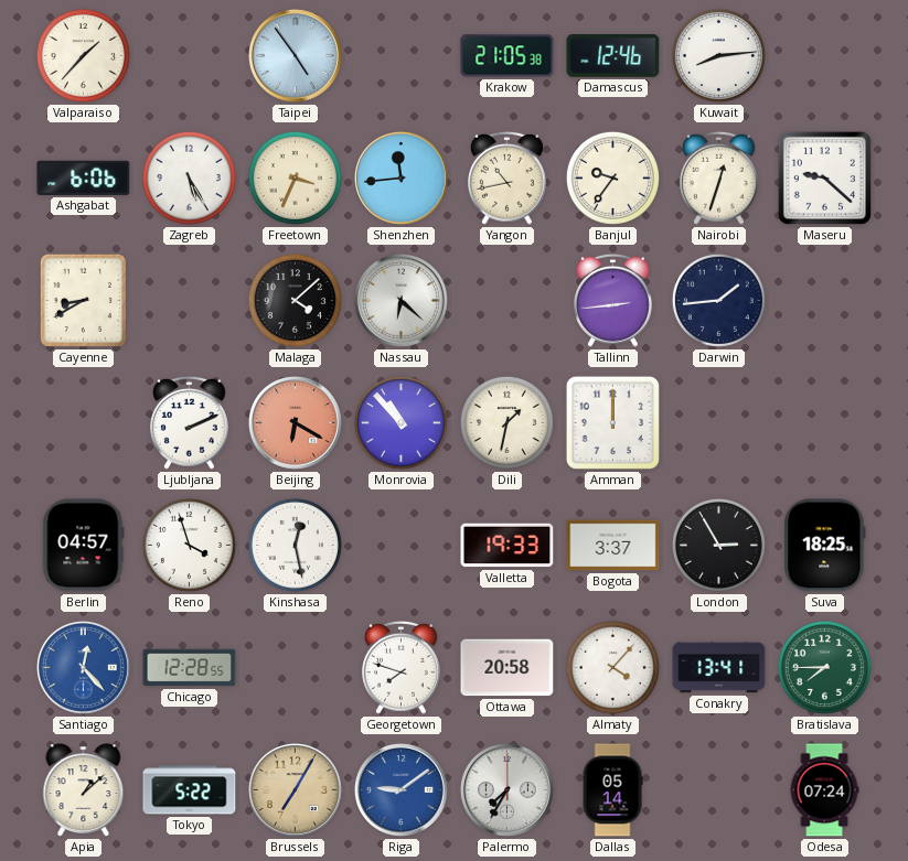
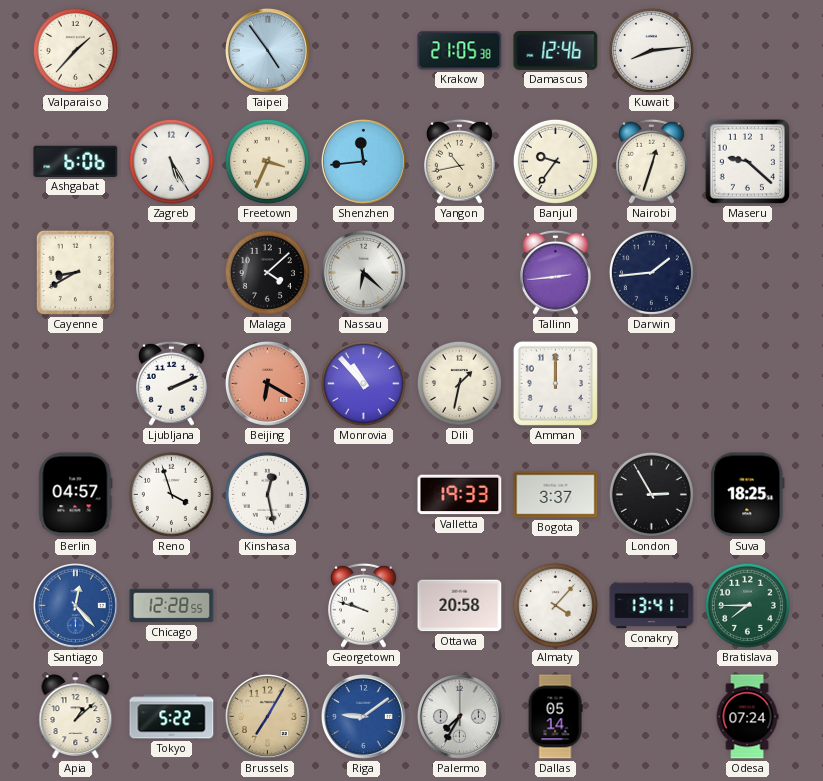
Georgetown: 7:48 -> 9:48
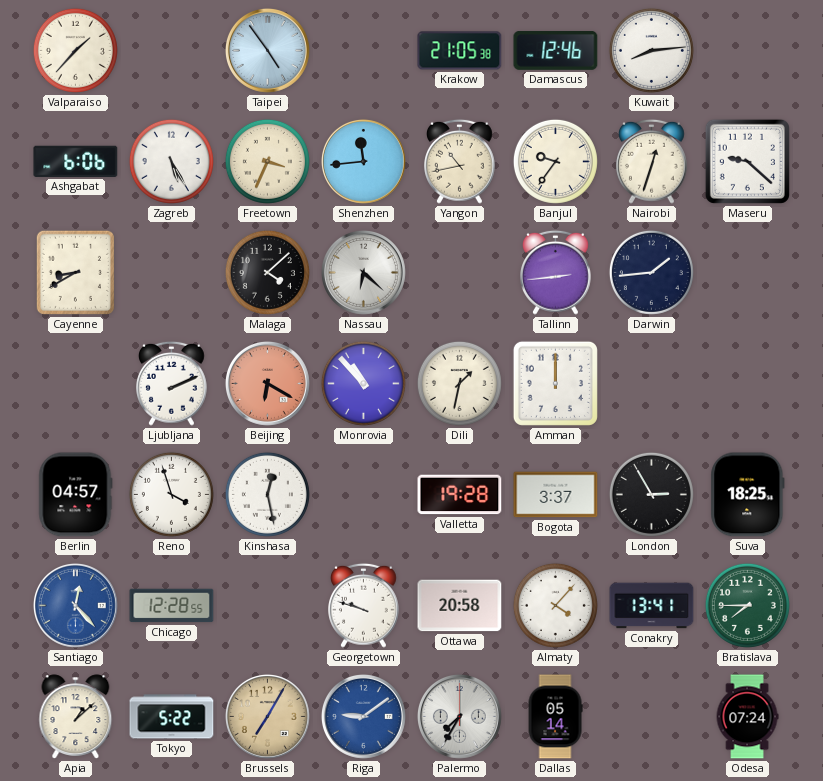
Valletta: 19:33 -> 19:28
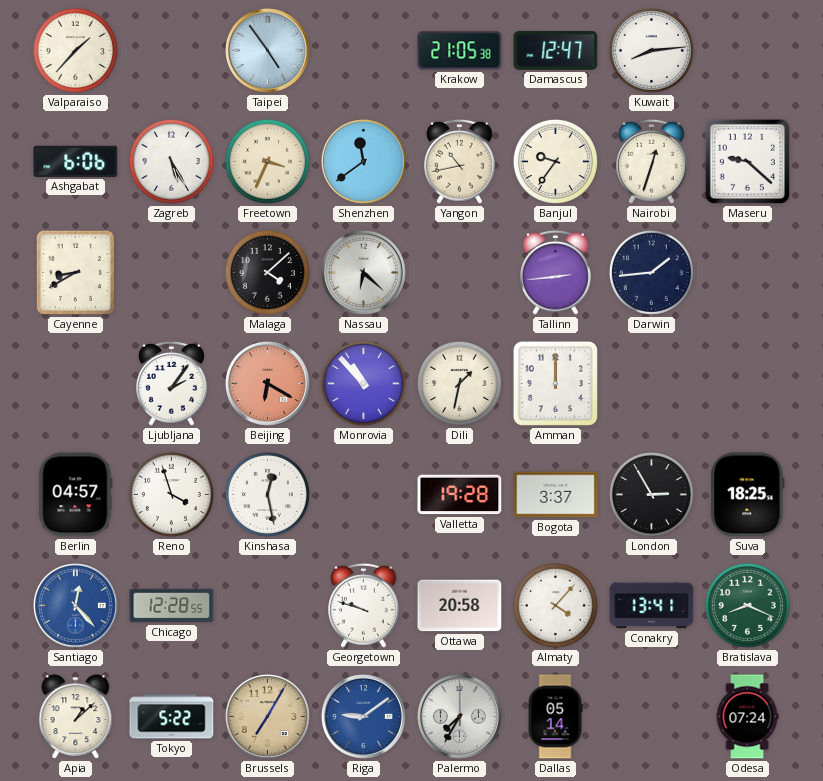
Damascus: 12:46 -> 12:47
Shenzhen: 11:44 -> 11:39
Ljubljana: 2:11 -> 2:06
Bratislava: 7:45 -> 8:19
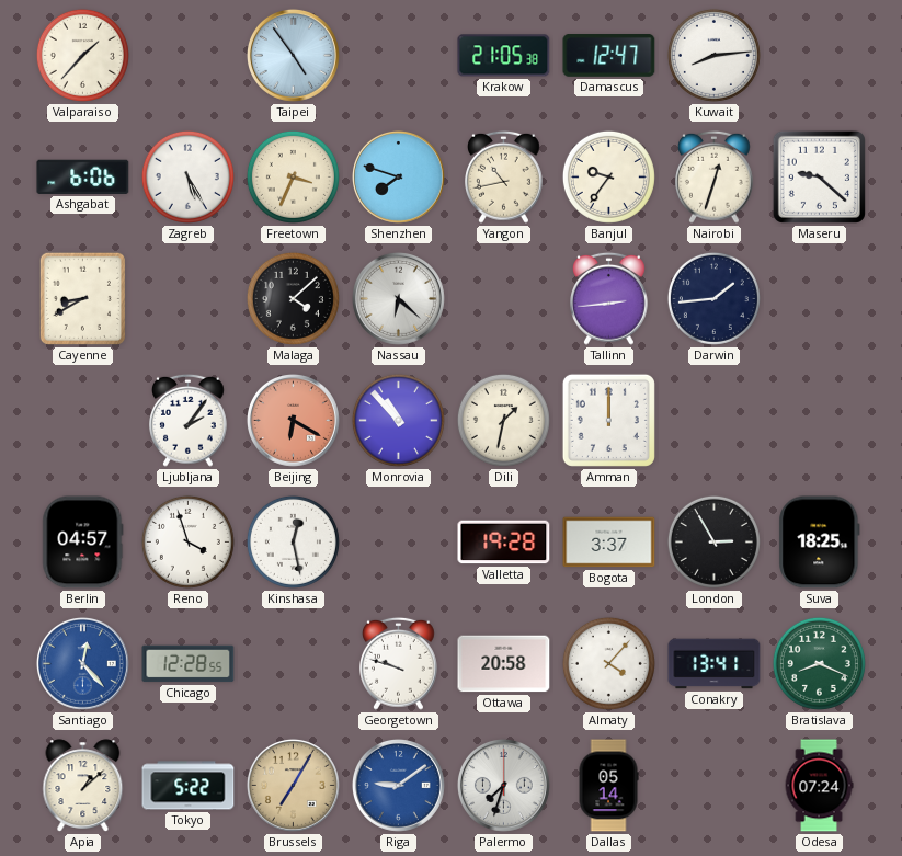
Shenzhen: 11:39 -> 7:48
Palermo: 7:35 -> 7:33
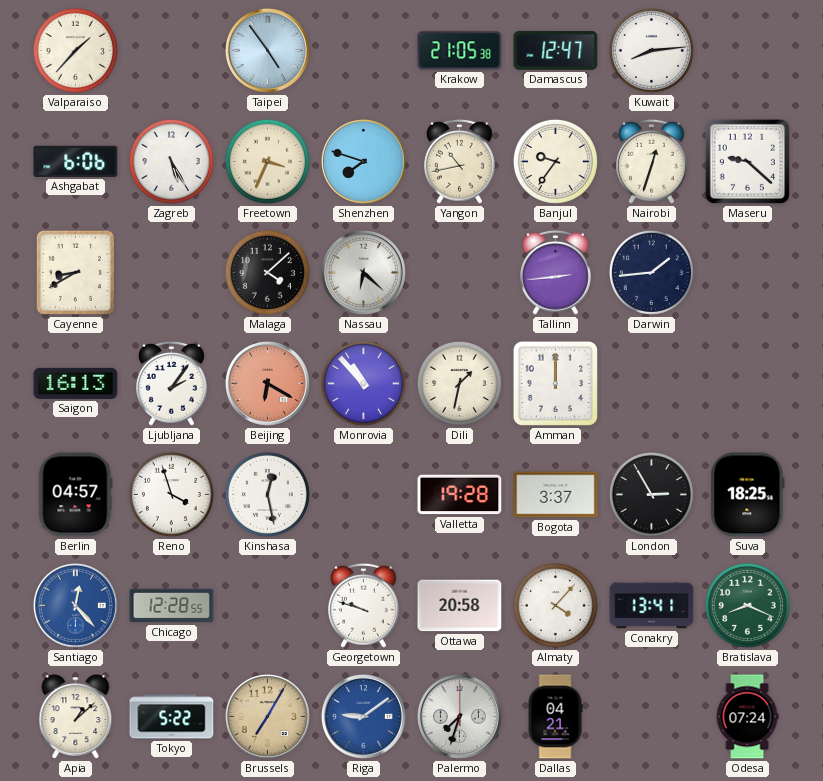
Saigon: none -> 16:13
Dallas: 05:14 -> 04:21
